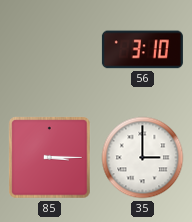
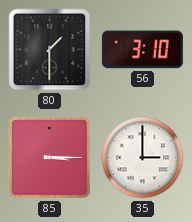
80: none -> 1:30
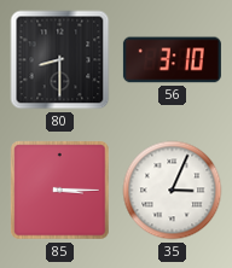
80: 1:30 -> 8:30
35: 3:00 -> 3:04
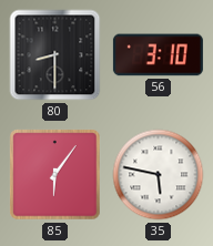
85: 3:15 -> 6:06
35: 3:04 -> 5:47
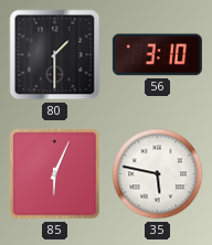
80: 8:30 -> 1:30
85: 6:06 -> 6:04
